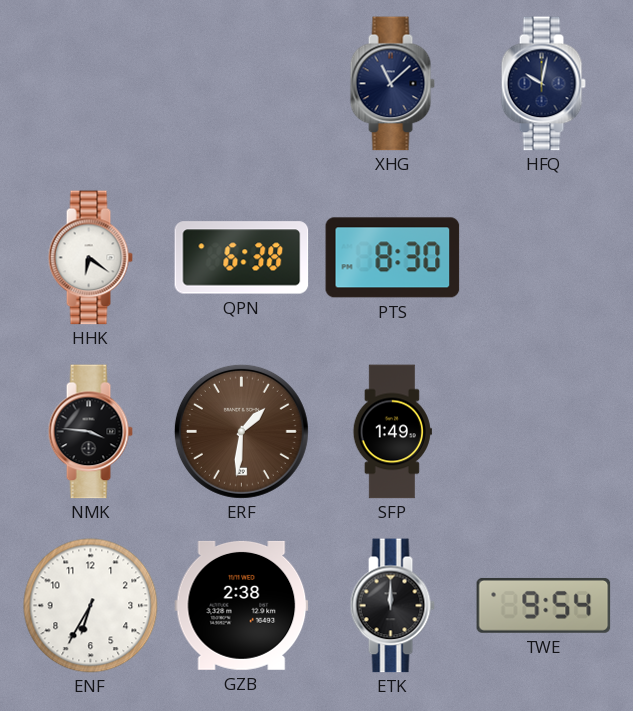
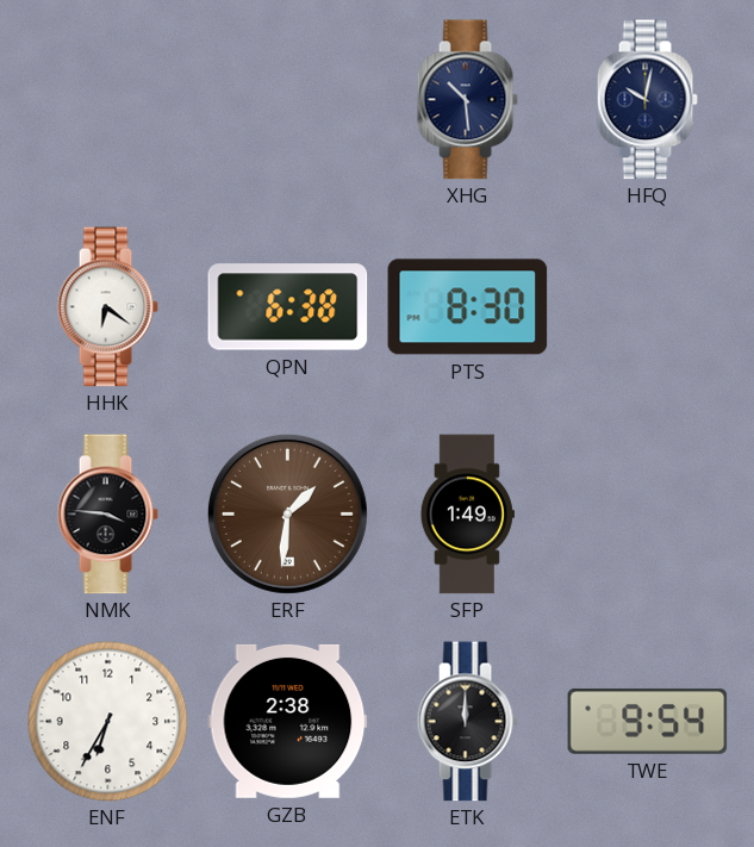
XHG: 11:08 -> 10:29
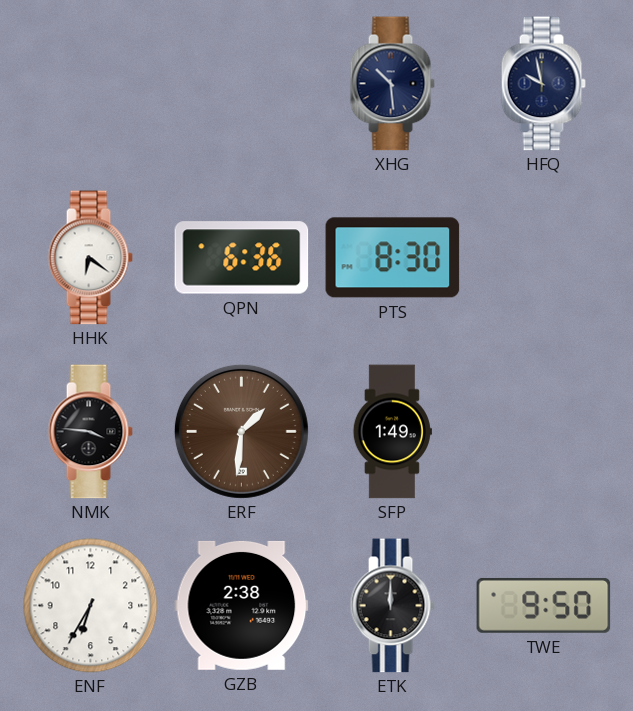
HFQ: 10:02 -> 9:58
QPN: 6:38 -> 6:36
TWE: 9:54 -> 9:50
